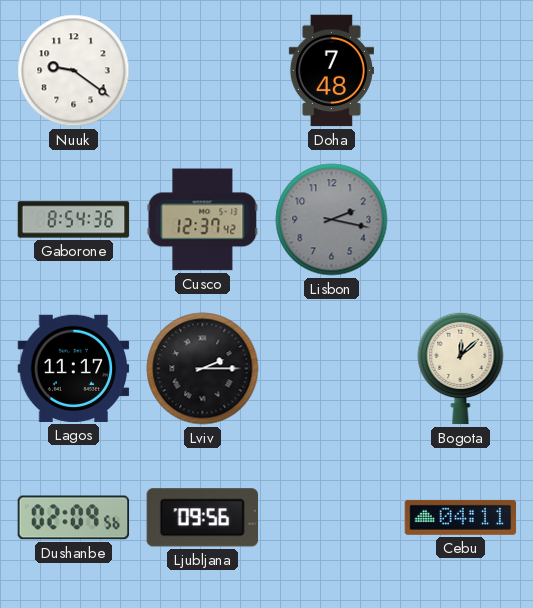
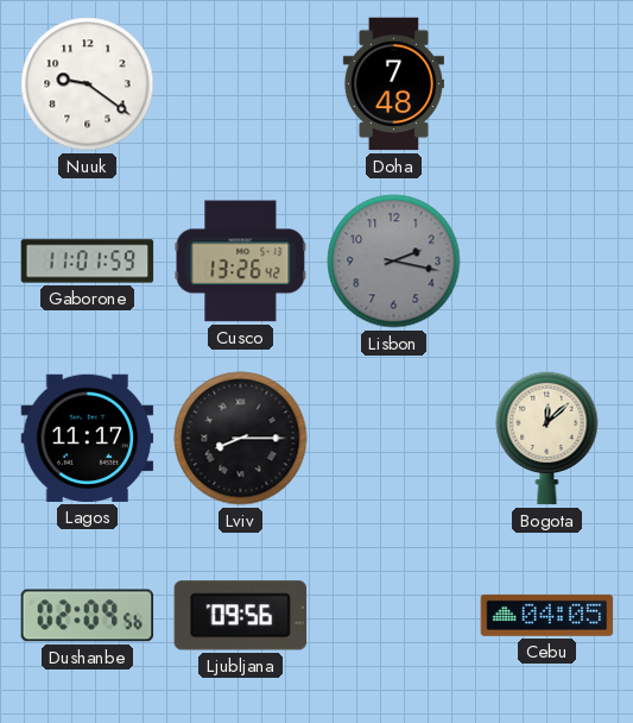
Gaborone: 8:54 -> 11:01
Cusco: 12:37 -> 13:26
Lviv: 2:15 -> 8:15
Cebu: 04:11 -> 04:05
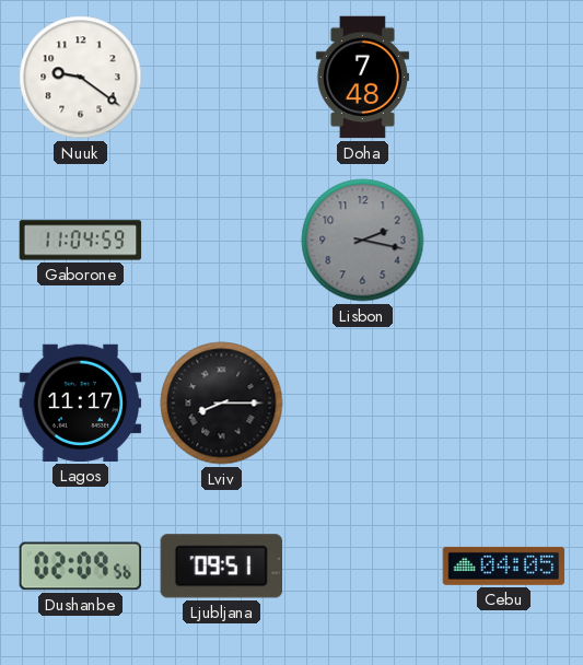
Gaborone: 11:01 -> 11:04
Cusco: 13:26 -> none
Bogota: 12:08 -> none
Ljubljana: 09:56 -> 09:51
